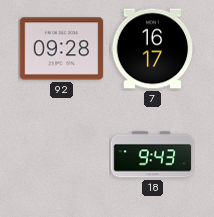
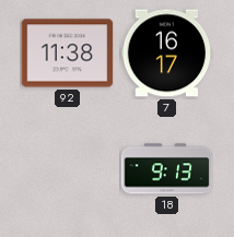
92: 09:28 -> 11:38
18: 9:43 -> 9:13
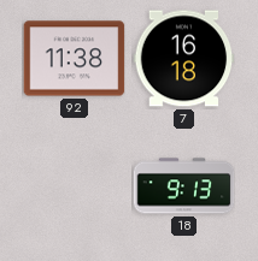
7: 16:17 -> 16:18
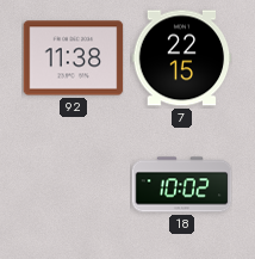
7: 16:18 -> 22:15
18: 9:13 -> 10:02
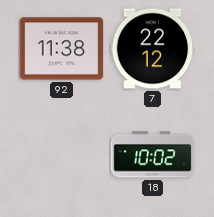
7: 22:15 -> 22:12
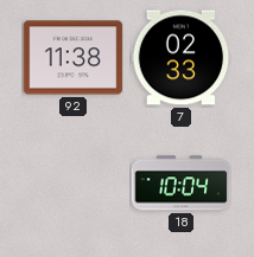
7: 22:12 -> 02:33
18: 10:02 -> 10:04
